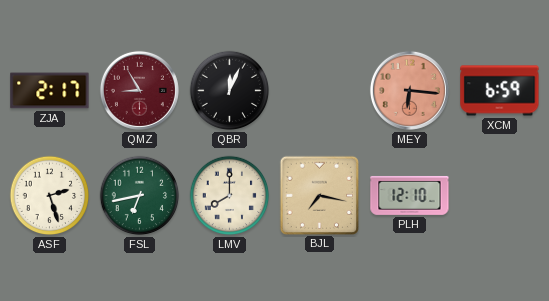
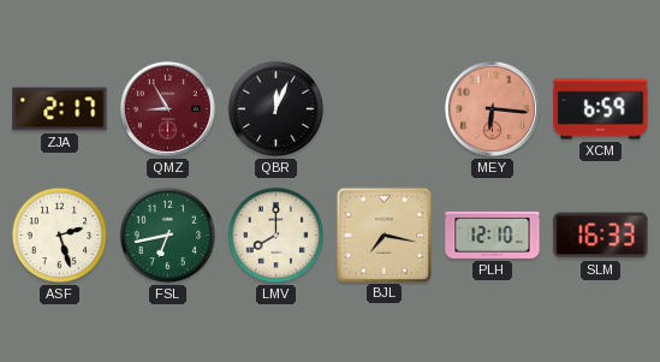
SLM: none -> 16:33
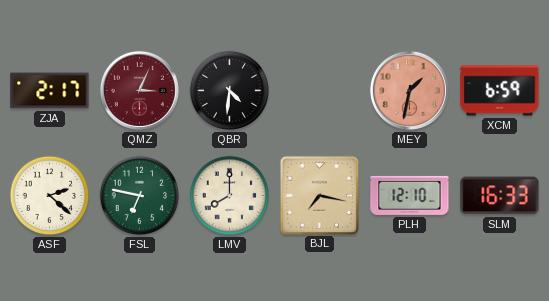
QMZ: 8:55 -> 3:04
QBR: 12:04 -> 4:31
MEY: 6:16 -> 1:32
ASF: 2:27 -> 2:22
FSL: 6:43 -> 6:47
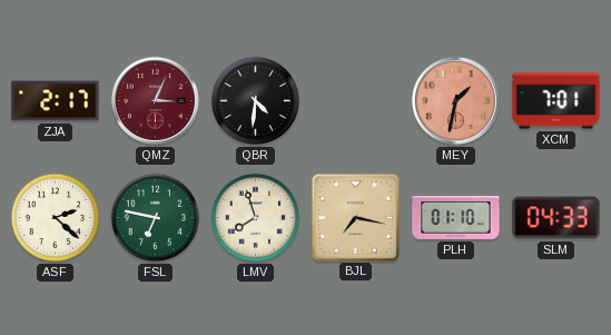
XCM: 6:59 -> 7:01
LMV: 8:00 -> 7:57
PLH: 12:10 -> 01:10
SLM: 16:33 -> 04:33
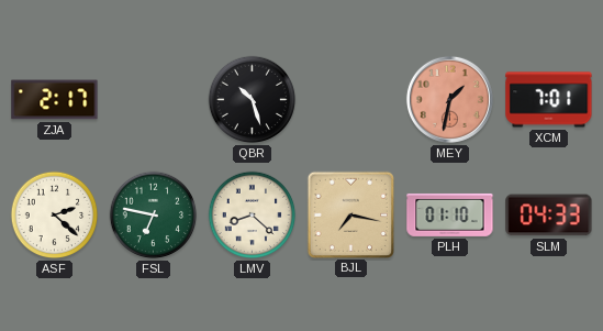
QMZ: 3:04 -> none
QBR: 4:31 -> 10:27
LMV: 7:57 -> 8:22
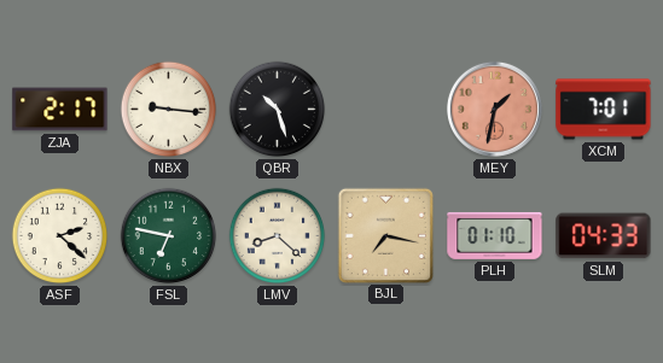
NBX: none -> 9:16
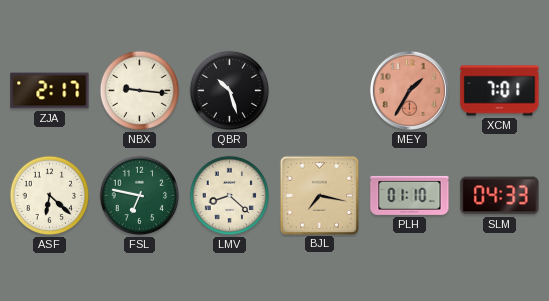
MEY: 1:32 -> 1:35
ASF: 2:22 -> 6:22
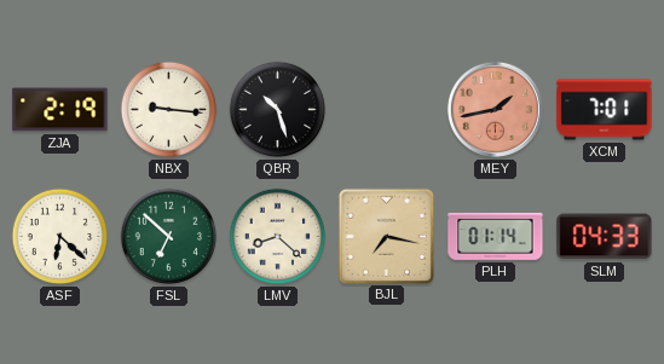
ZJA: 2:17 -> 2:19
MEY: 1:35 -> 1:43
FSL: 6:47 -> 6:52
PLH: 01:10 -> 01:14
